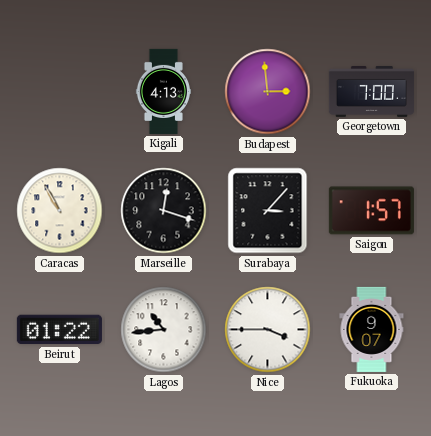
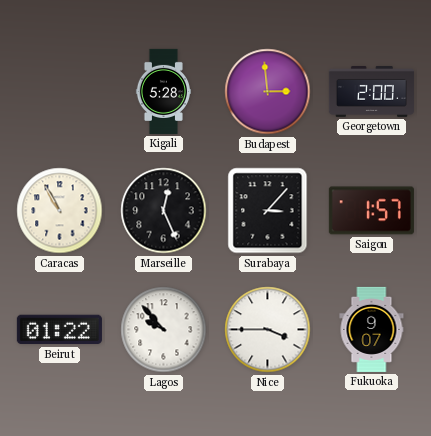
Kigali: 4:13 -> 5:28
Georgetown: 7:00 -> 2:00
Marseille: 12:18 -> 12:26
Lagos: 10:44 -> 9:53
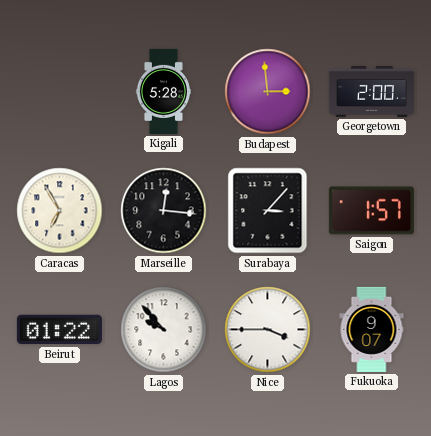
Caracas: 10:55 -> 6:55
Marseille: 12:26 -> 12:16
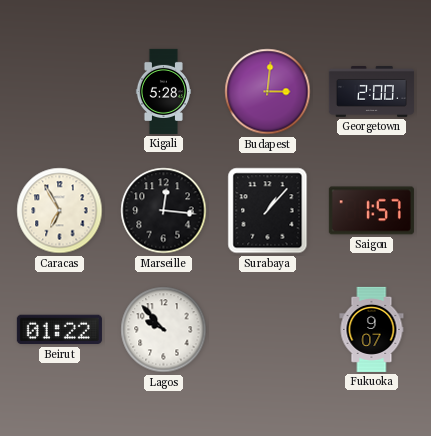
Budapest: 2:59 -> 3:01
Surabaya: 3:07 -> 1:07
Nice: 3:45 -> none
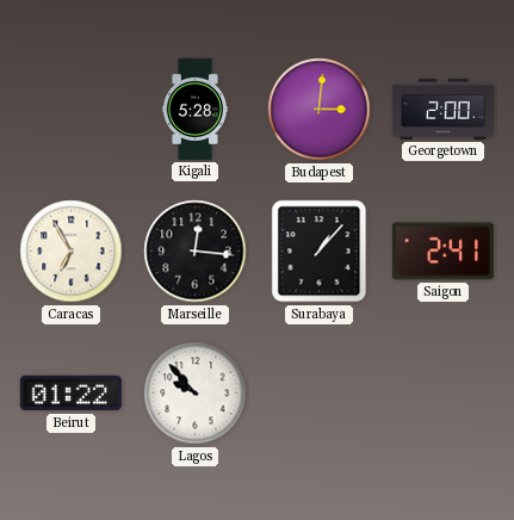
Saigon: 1:57 -> 2:41
Fukuoka: 9:07 -> none
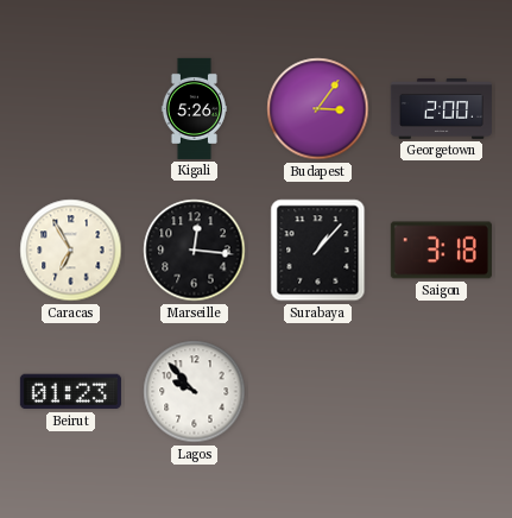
Kigali: 5:28 -> 5:26
Budapest: 3:01 -> 3:06
Saigon: 2:41 -> 3:18
Beirut: 01:22 -> 01:23
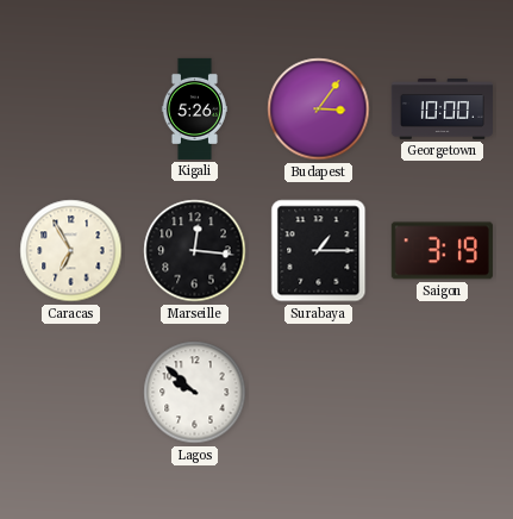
Georgetown: 2:00 -> 10:00
Surabaya: 1:07 -> 1:15
Saigon: 3:18 -> 3:19
Beirut: 01:23 -> none
Lagos: 9:53 -> 9:52
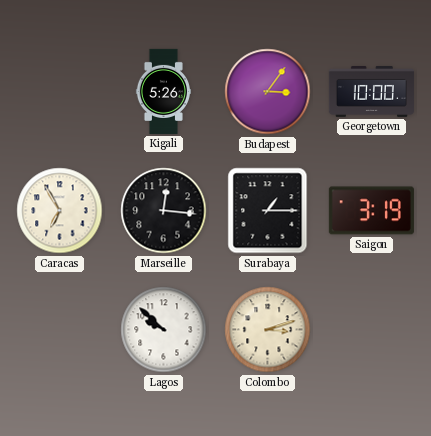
Colombo: none -> 3:12
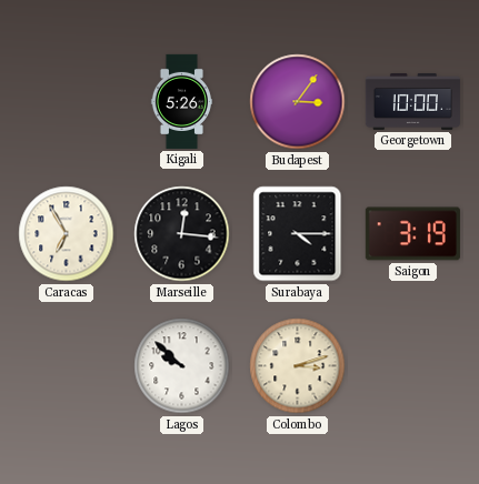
Surabaya: 1:15 -> 4:15
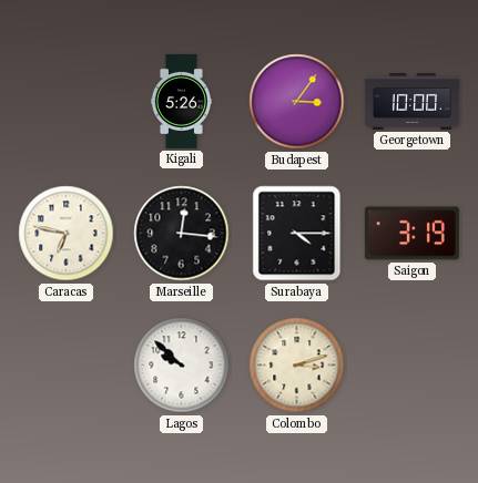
Caracas: 6:55 -> 6:47
